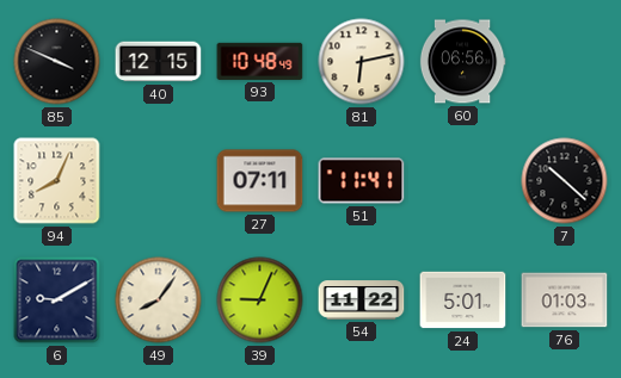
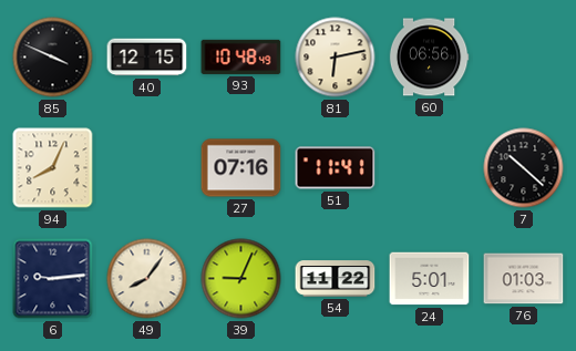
27: 07:11 -> 07:16
6: 9:10 -> 9:14
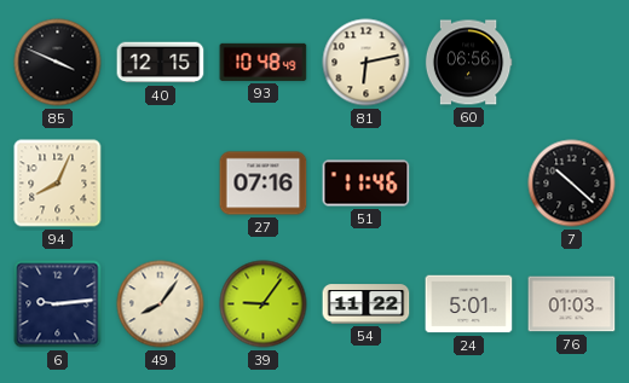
51: 11:41 -> 11:46
39: 9:04 -> 9:06
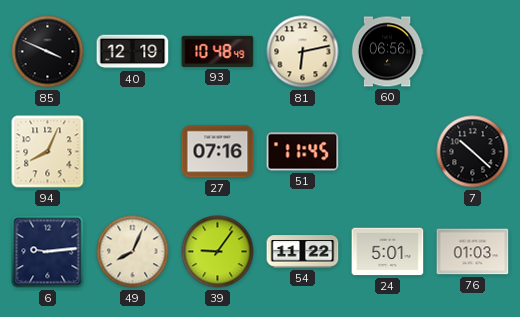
40: 12:15 -> 12:19
51: 11:46 -> 11:45
49: 8:06 -> 8:04
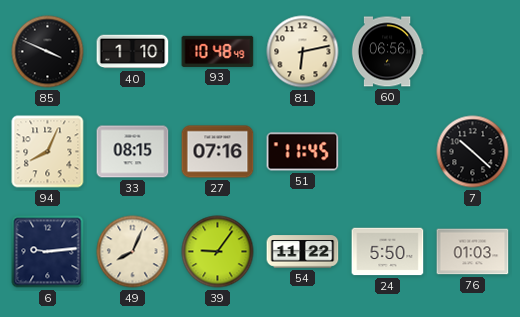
40: 12:19 -> 1:10
33: none -> 08:15
24: 5:01 -> 5:50
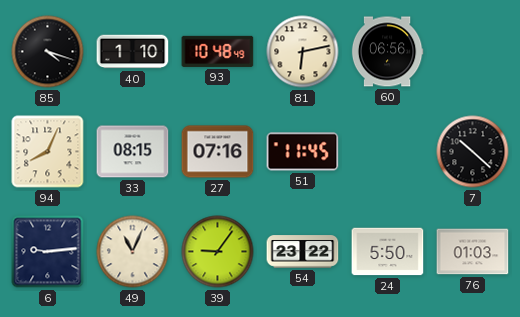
85: 3:49 -> 4:18
49: 8:04 -> 11:04
54: 11:22 -> 23:22
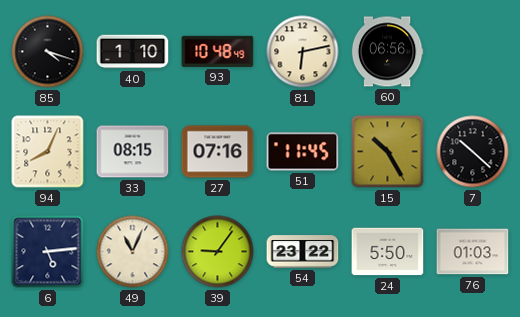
15: none -> 10:25
6: 9:14 -> 5:14
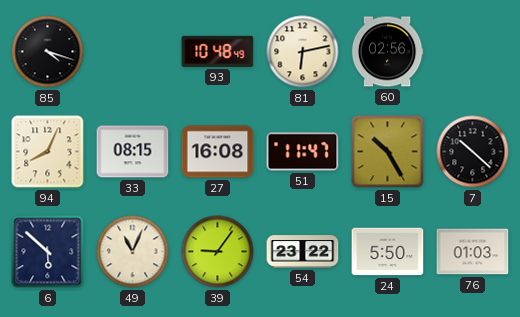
40: 1:10 -> none
60: 06:56 -> 02:56
27: 07:16 -> 16:08
51: 11:45 -> 11:47
6: 5:14 -> 5:52
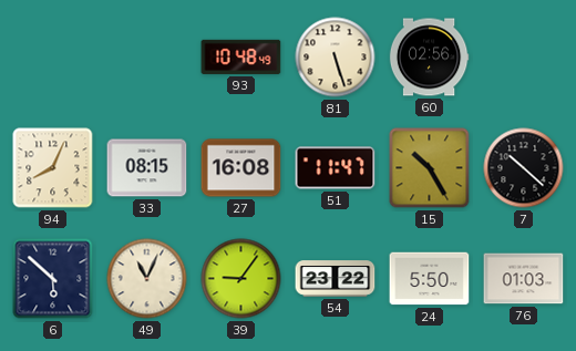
85: 4:18 -> none
81: 6:13 -> 5:27
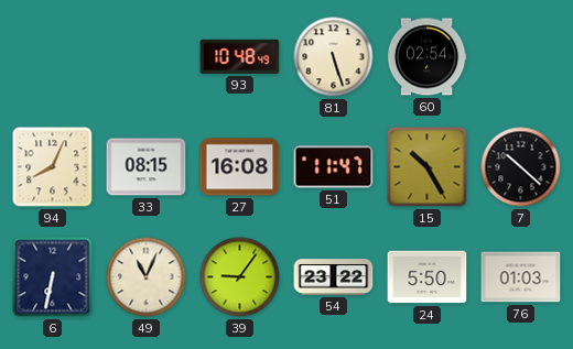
60: 02:56 -> 02:54
6: 5:52 -> 6:32
